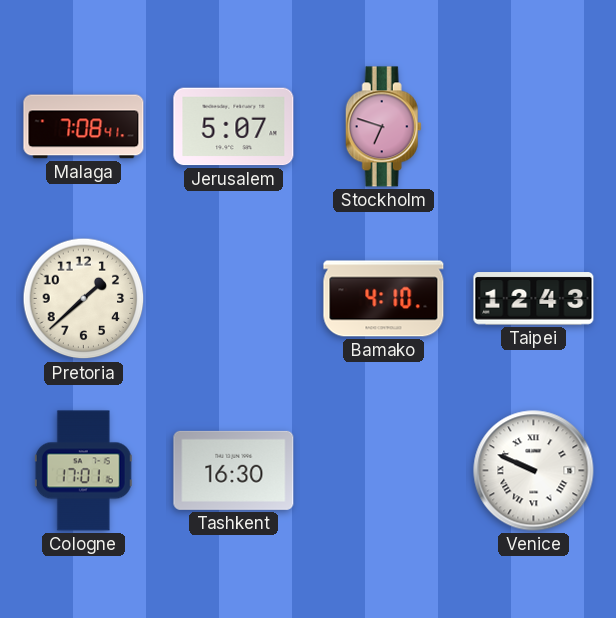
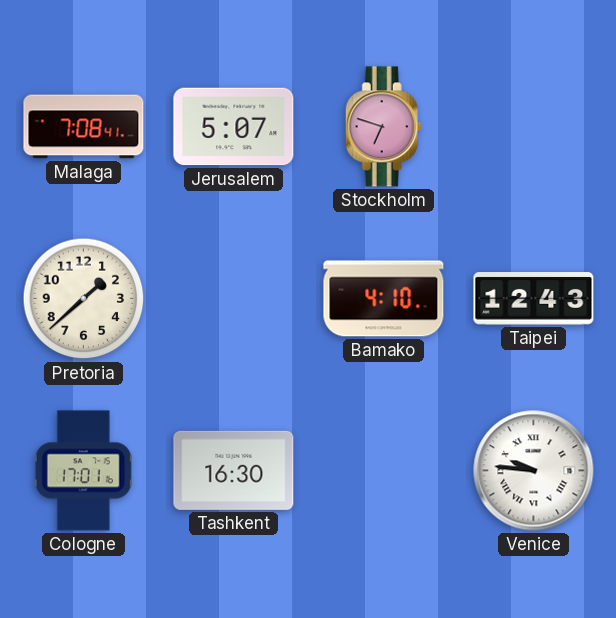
Venice: 9:49 -> 9:46
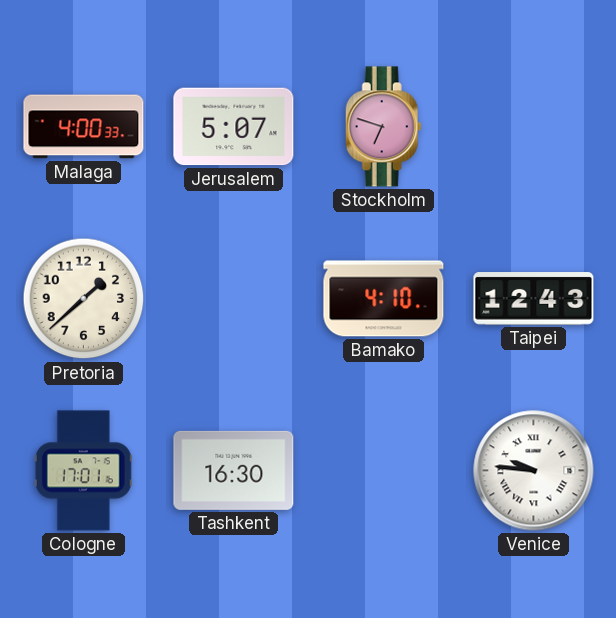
Malaga: 7:08 -> 4:00
